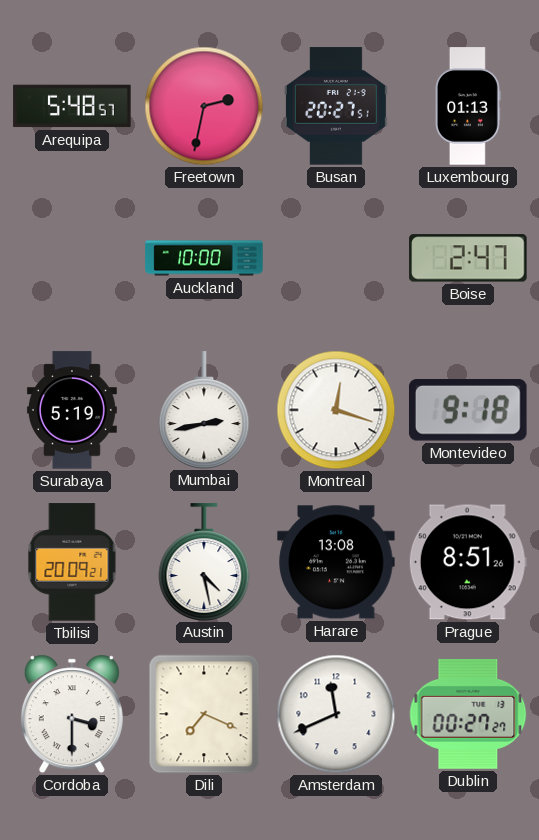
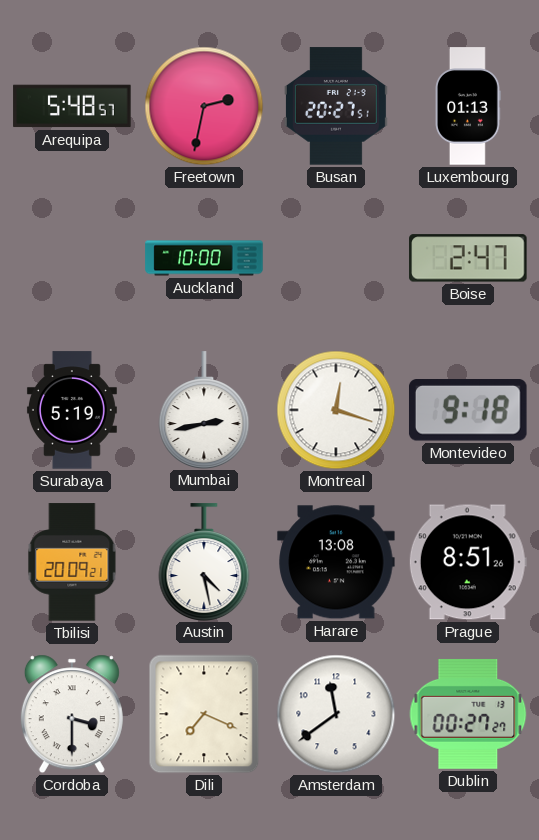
Amsterdam: 11:41 -> 11:39
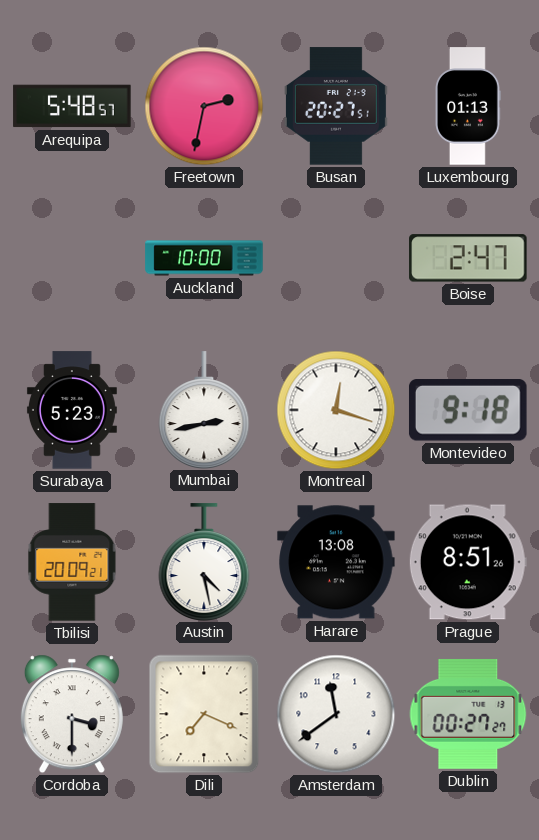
Surabaya: 5:19 -> 5:23
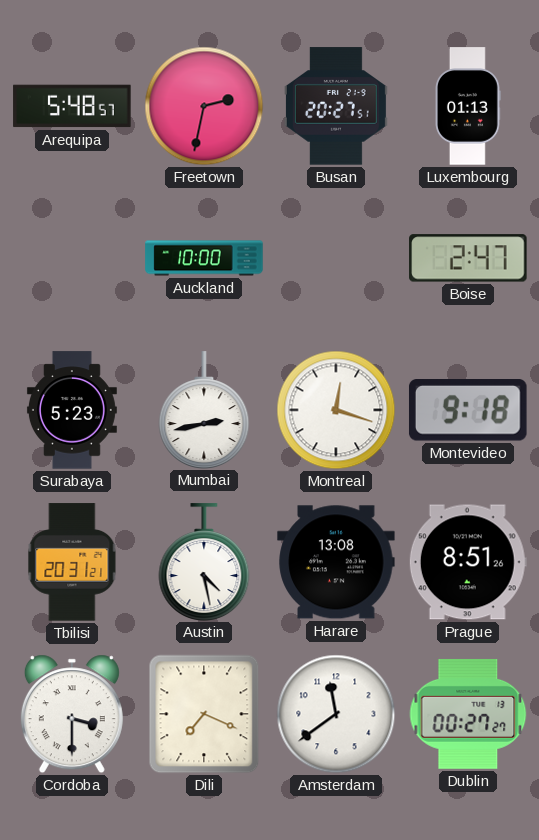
Tbilisi: 20:09 -> 20:31
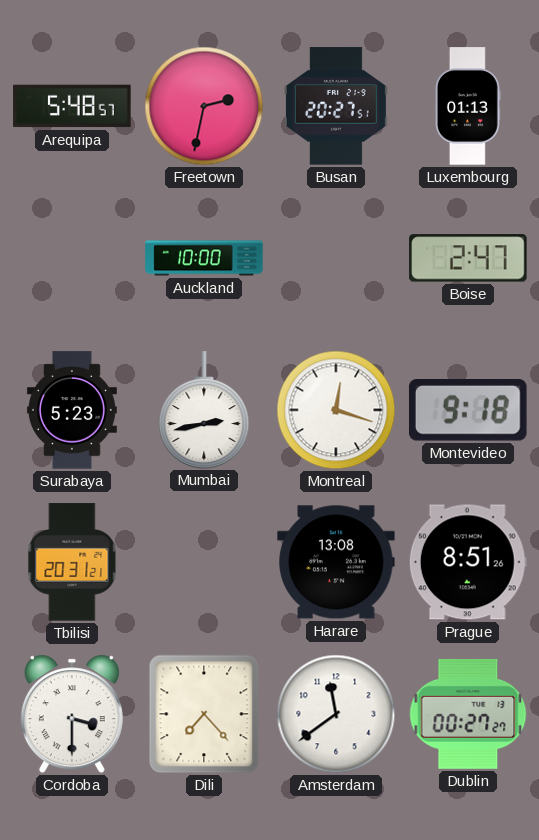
Austin: 4:28 -> none
Dili: 7:19 -> 7:23
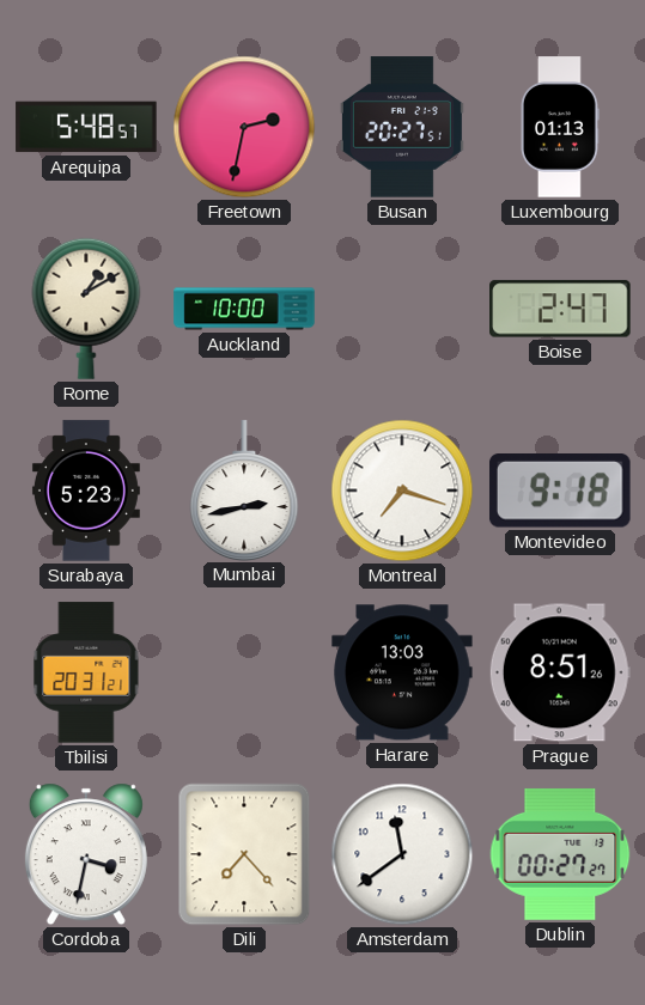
Rome: none -> 1:10
Montreal: 12:18 -> 7:18
Harare: 13:08 -> 13:03
Cordoba: 3:30 -> 3:32
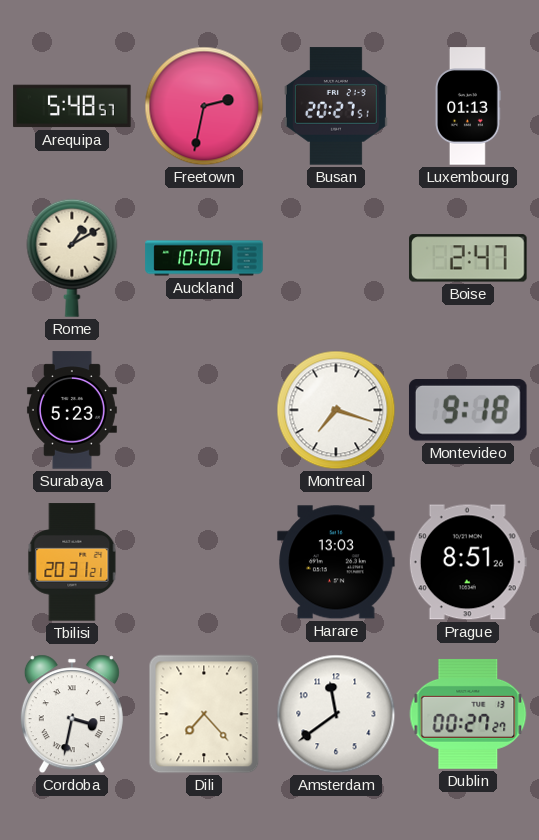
Mumbai: 2:43 -> none
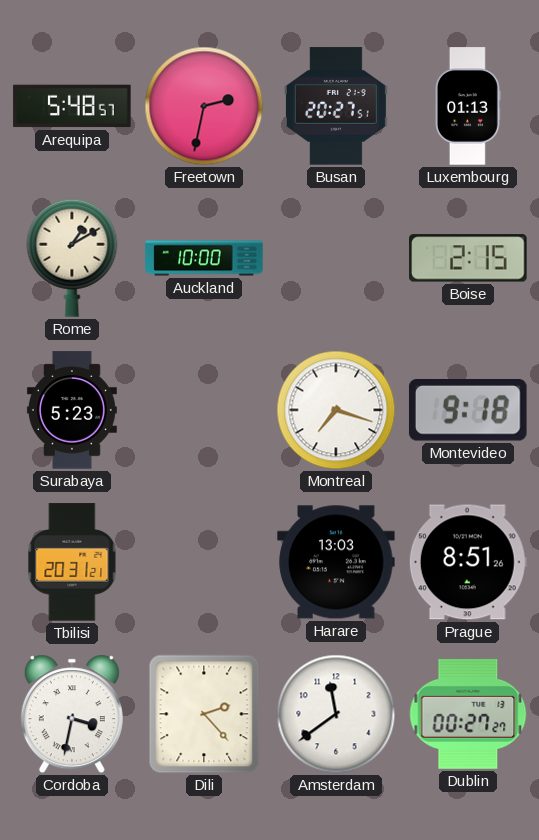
Boise: 2:47 -> 2:15
Dili: 7:23 -> 2:23
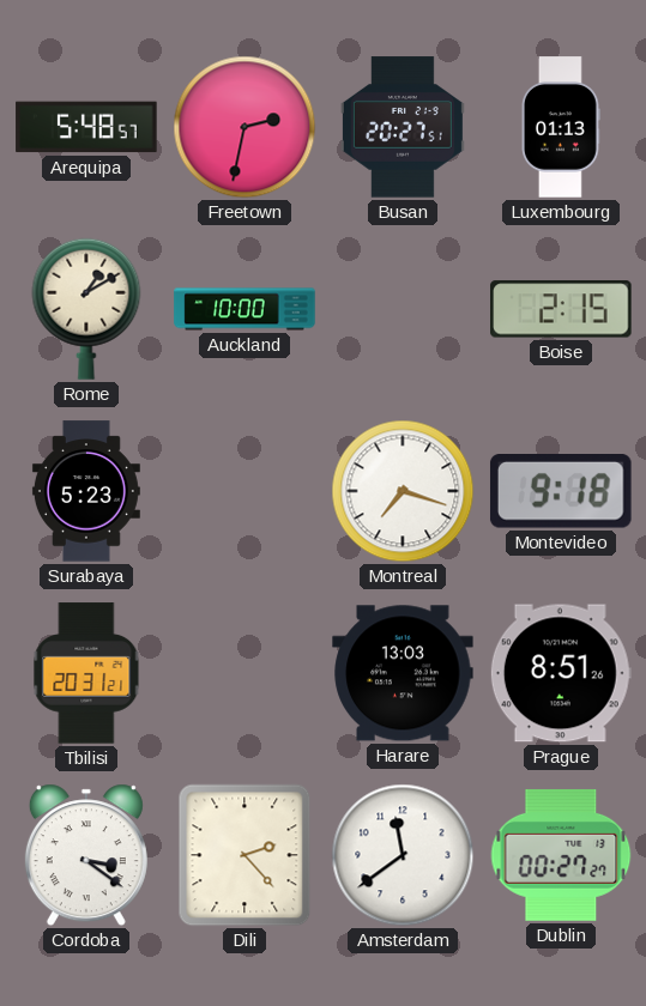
Cordoba: 3:32 -> 3:21
